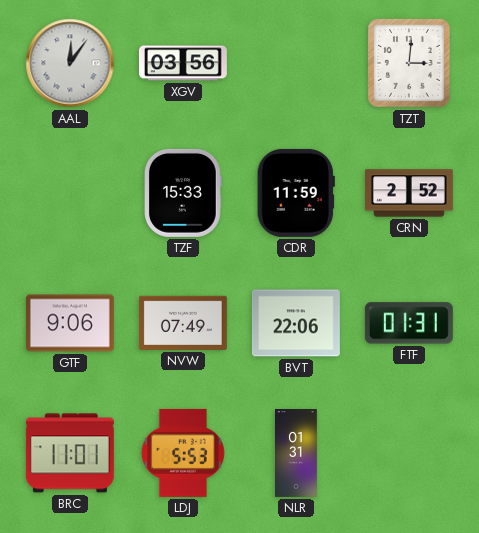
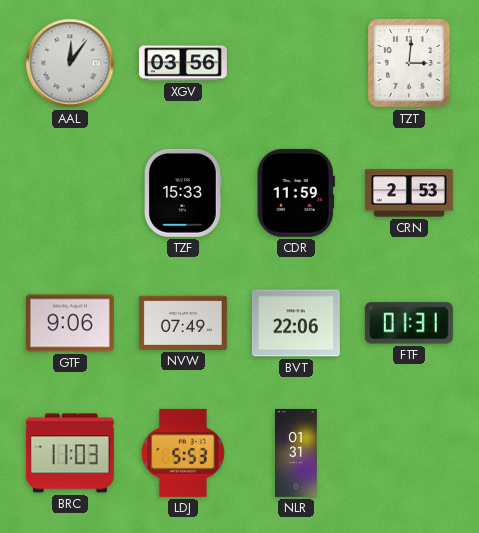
CRN: 2:52 -> 2:53
BRC: 11:01 -> 11:03
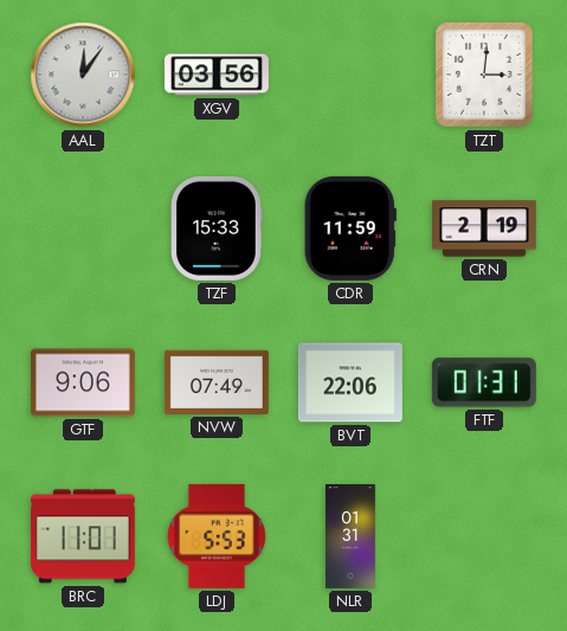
CRN: 2:53 -> 2:19
BRC: 11:03 -> 11:01
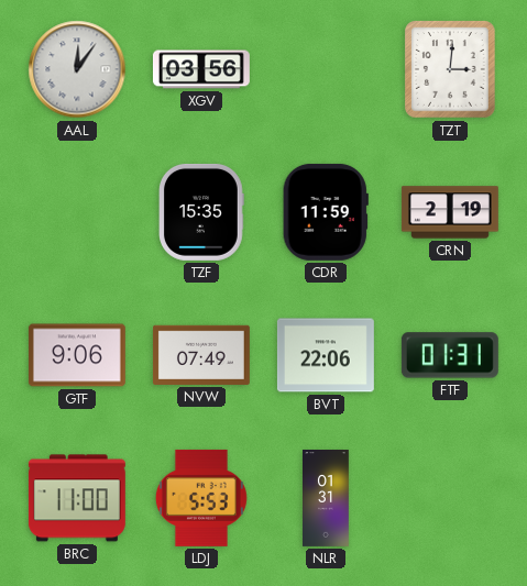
TZF: 15:33 -> 15:35
BRC: 11:01 -> 11:00
